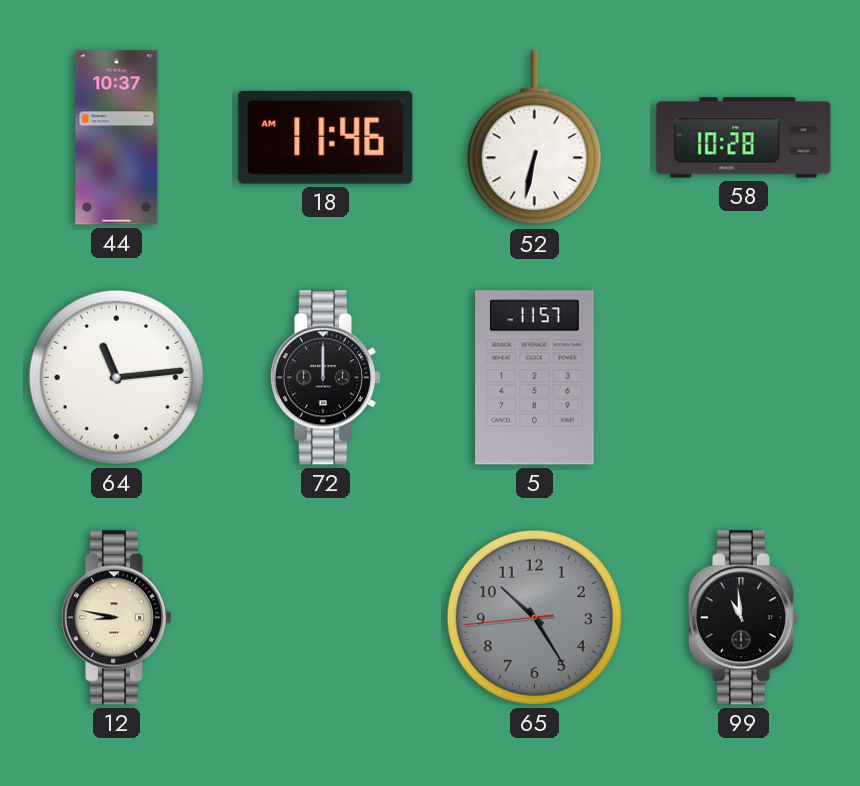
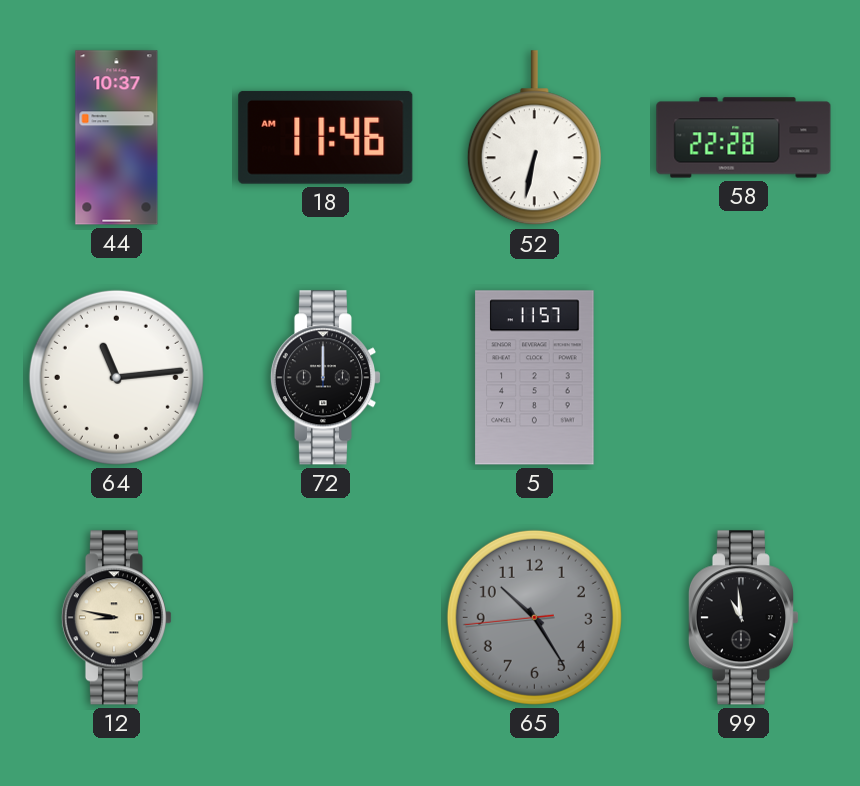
58: 10:28 -> 22:28
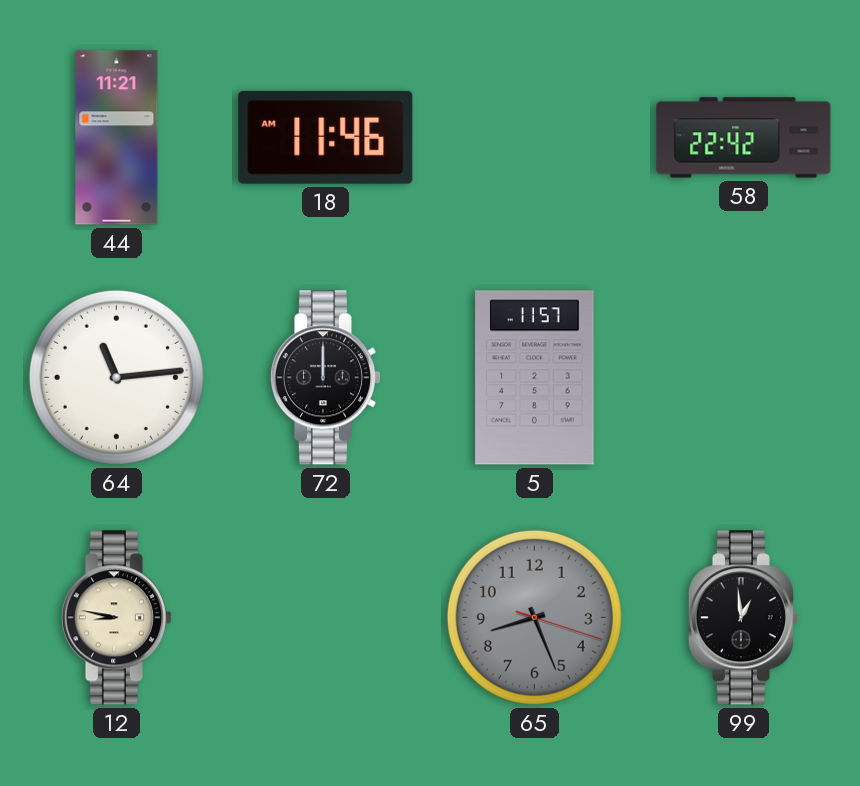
44: 10:37 -> 11:21
52: 6:32 -> none
58: 22:28 -> 22:42
65: 10:24 -> 8:26
99: 10:59 -> 12:59
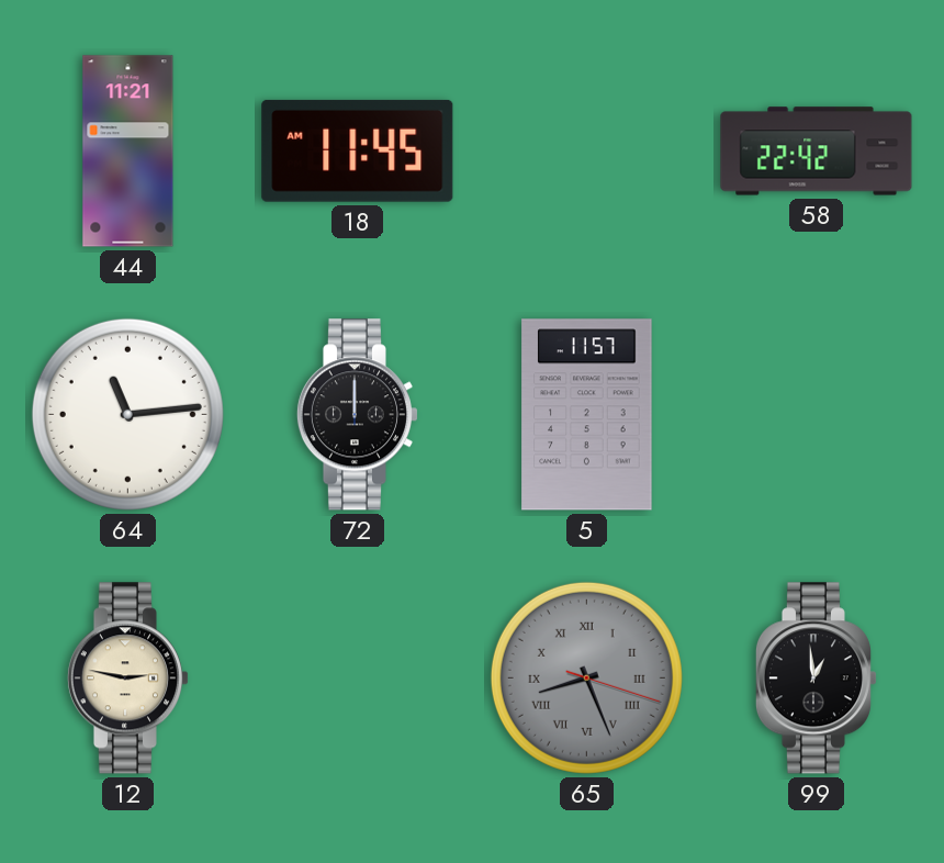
18: 11:46 -> 11:45
12: 8:47 -> 2:47
65 numerals: Arabic -> Roman
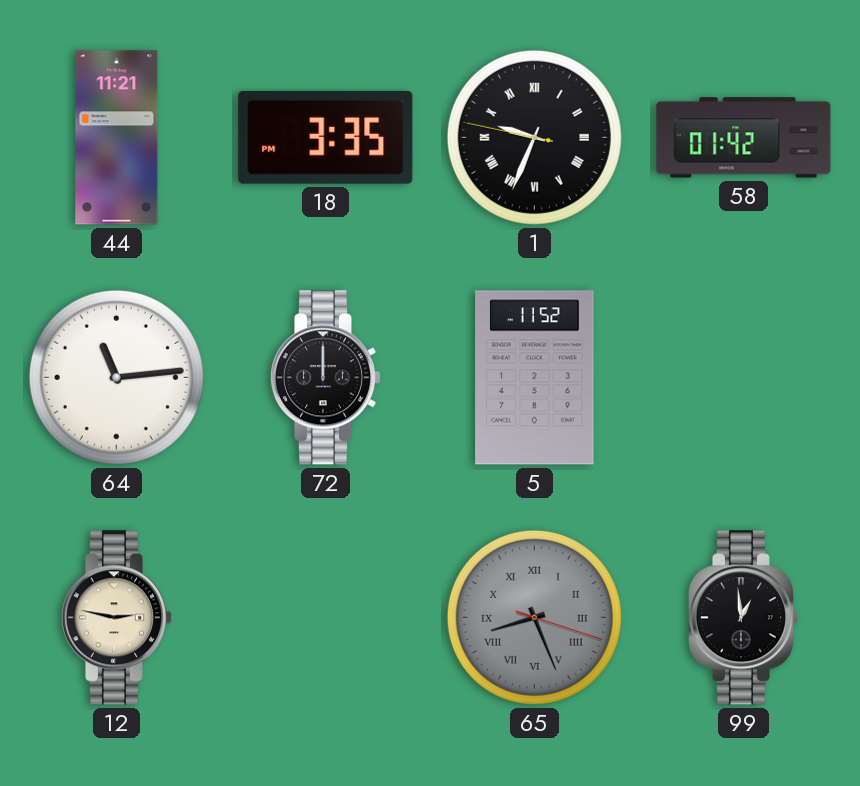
18: 11:45 -> 3:35
1: none -> 9:33
58: 22:42 -> 01:42
5: 11:57 -> 11:52
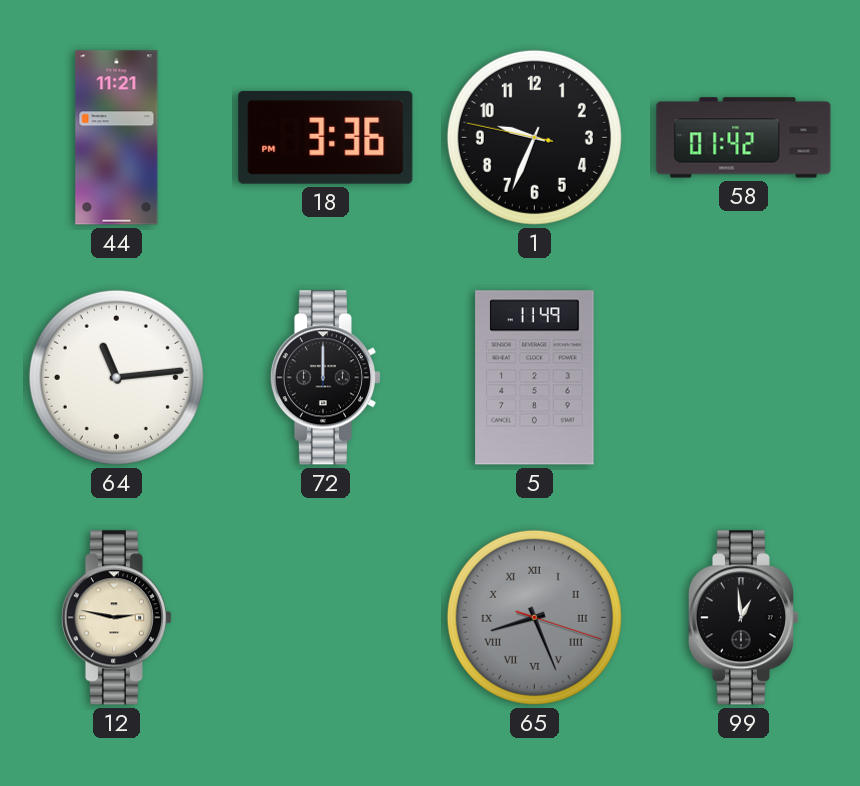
18: 3:35 -> 3:36
1 numerals: Roman -> Arabic
5: 11:52 -> 11:49
